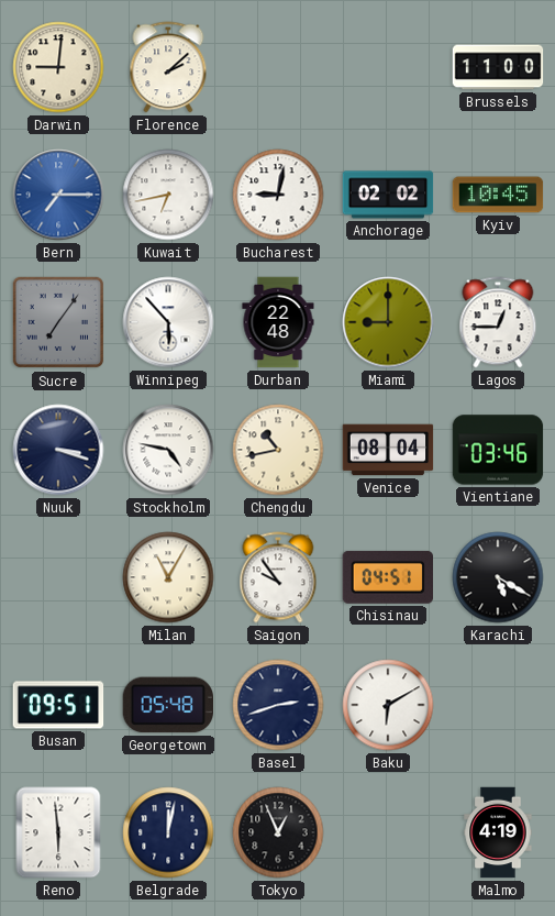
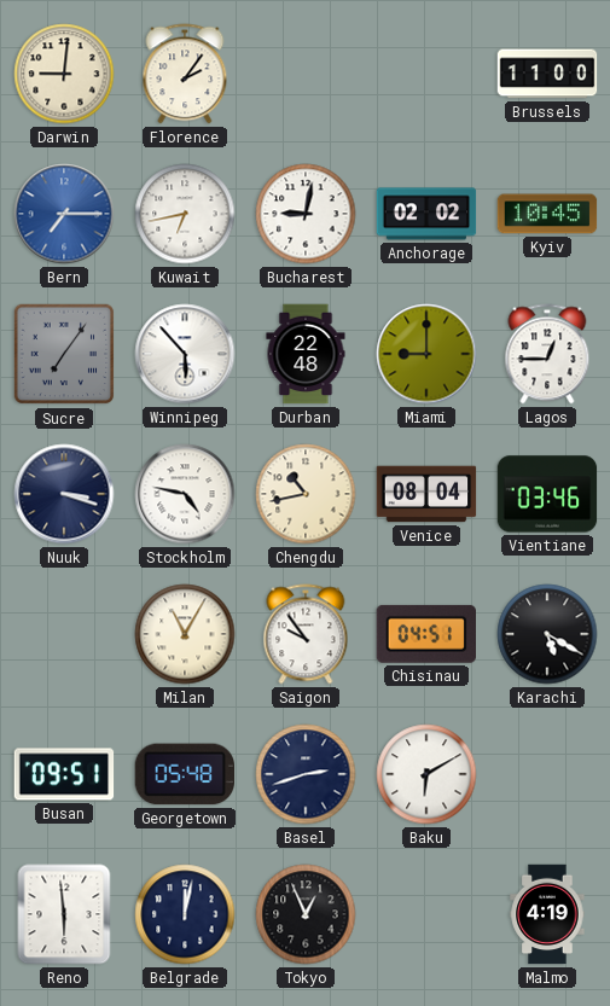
Florence: 2:08 -> 2:06
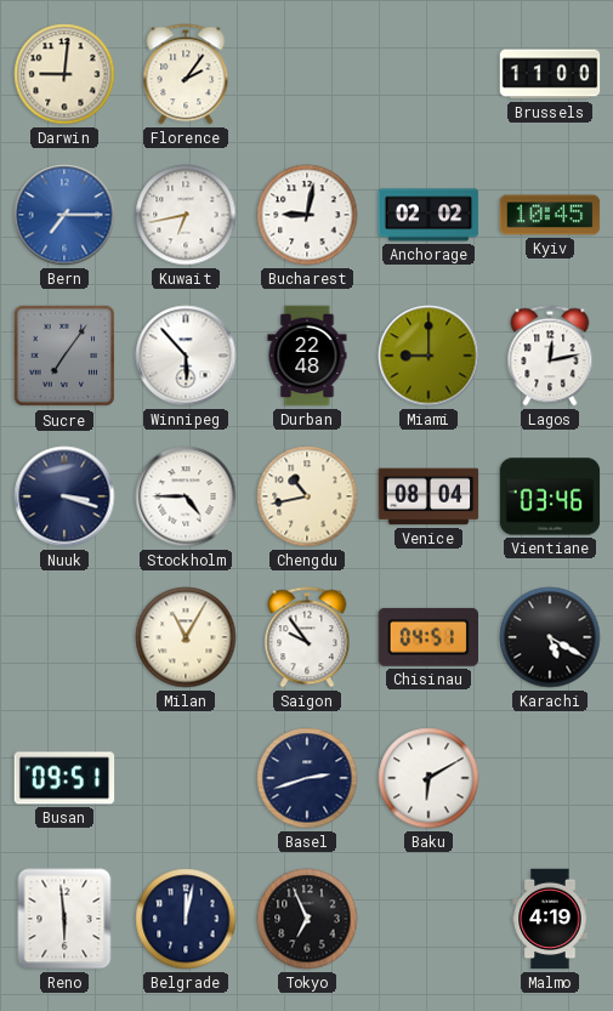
Lagos: 12:45 -> 12:13
Stockholm: 4:47 -> 4:45
Georgetown: 05:48 -> none
Tokyo: 12:56 -> 6:56
